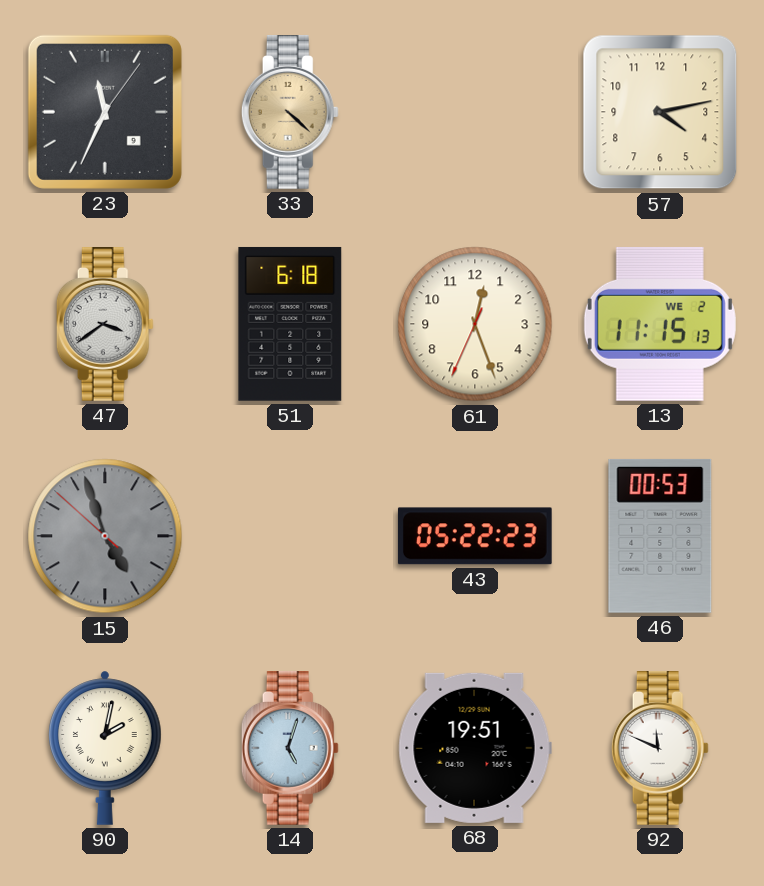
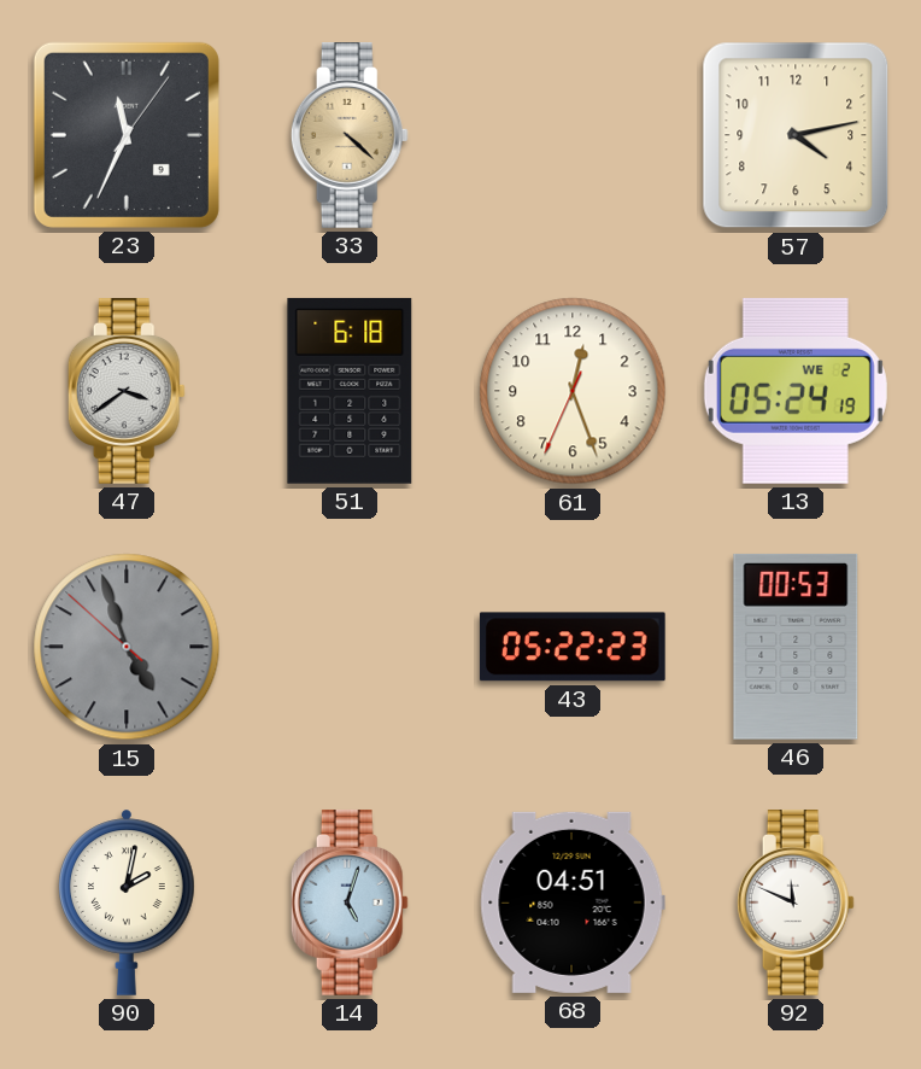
13: 11:15 -> 05:24
68: 19:51 -> 04:51
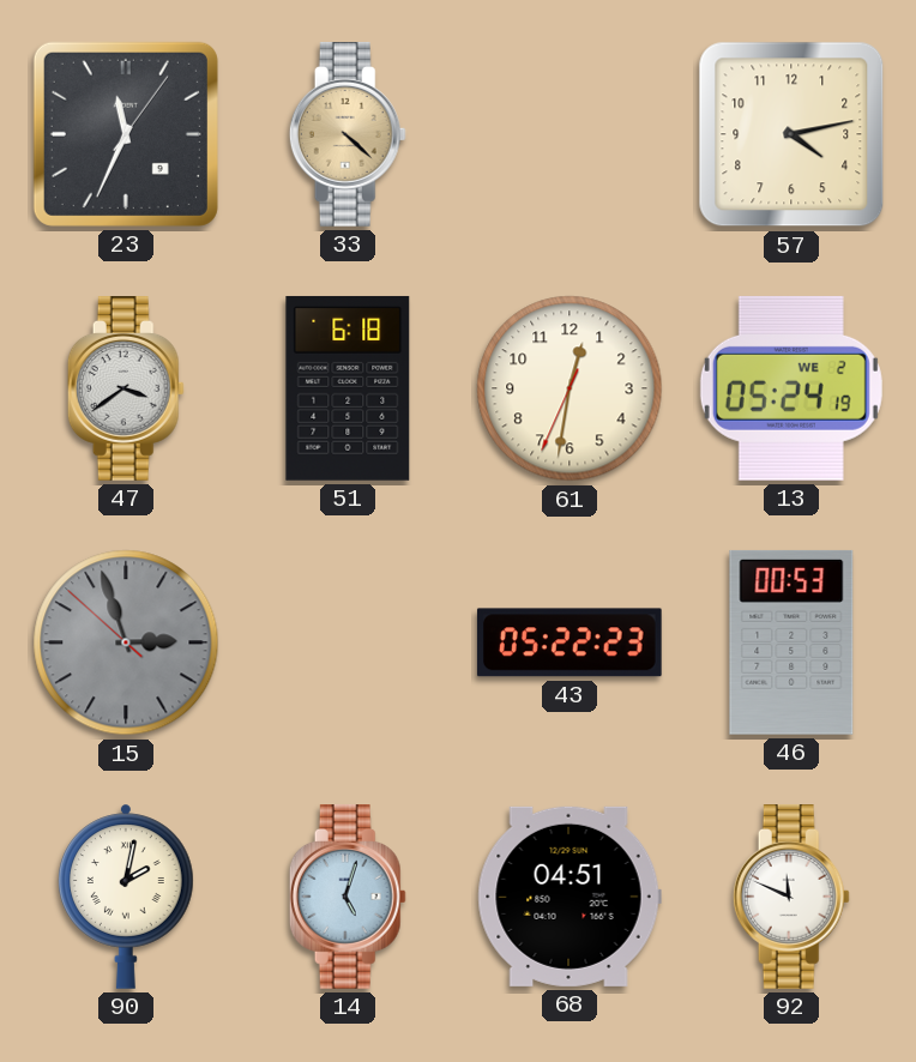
61: 12:26 -> 12:31
15: 4:56 -> 2:56
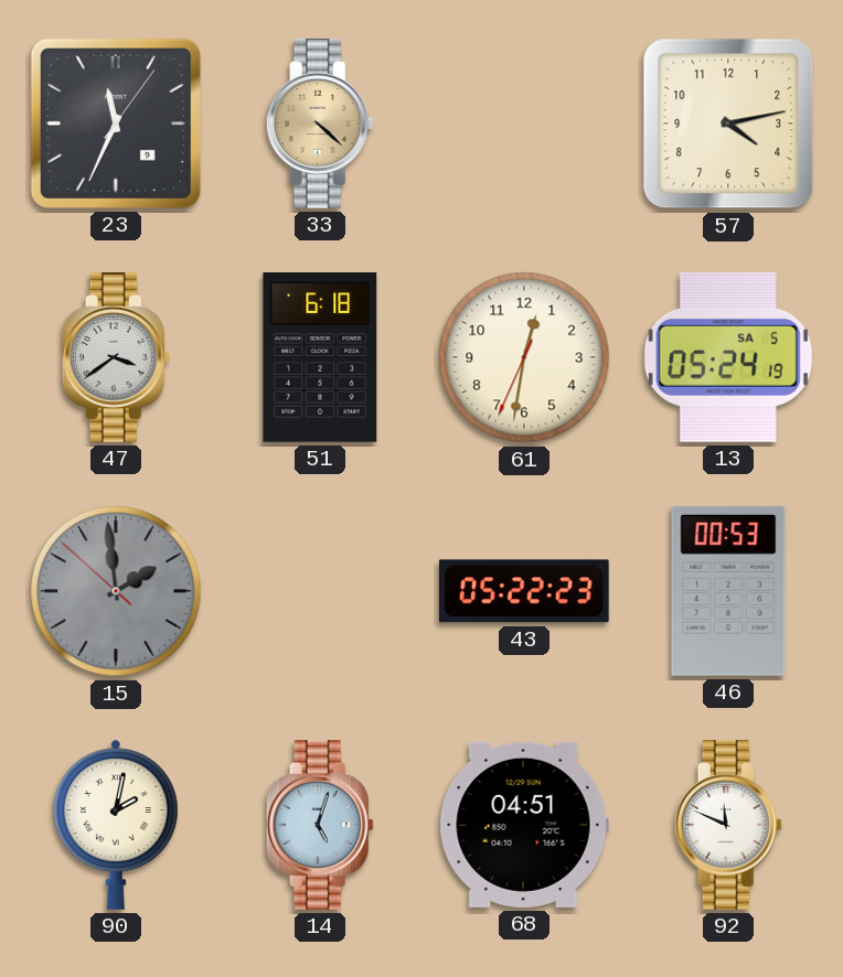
13 date: WE 2 -> SA 5
15: 2:56 -> 1:58
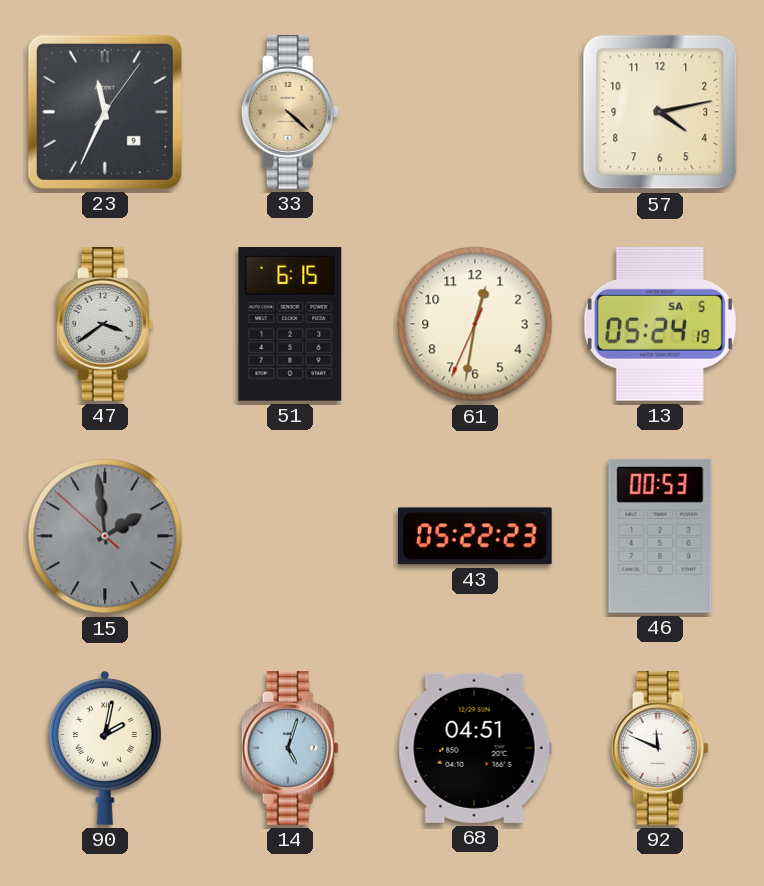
51: 6:18 -> 6:15
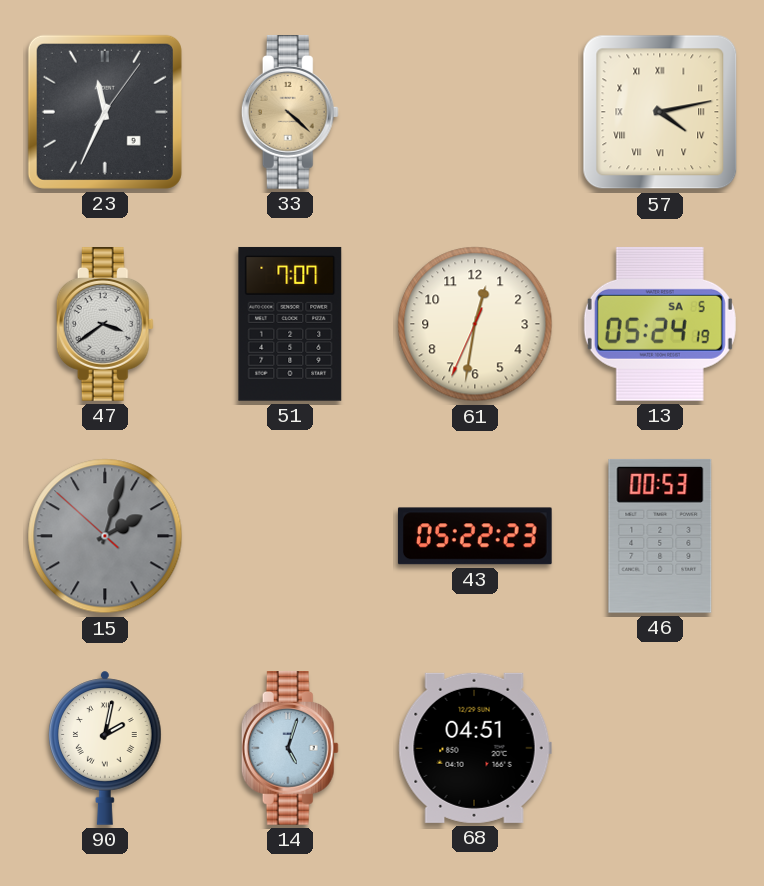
57 numerals: Arabic -> Roman
51: 6:15 -> 7:07
15: 1:58 -> 2:02
92: 11:49 -> none
